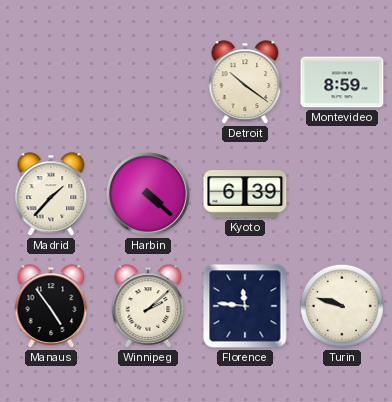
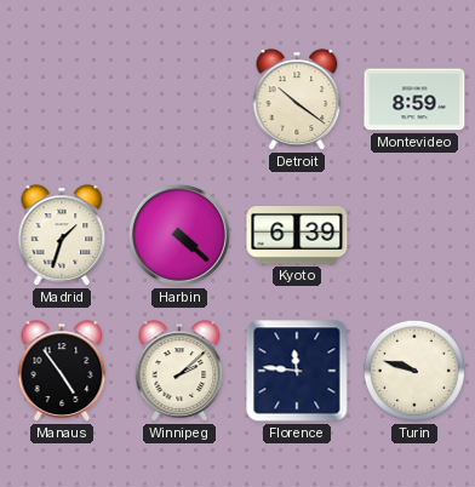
Madrid: 1:37 -> 1:33
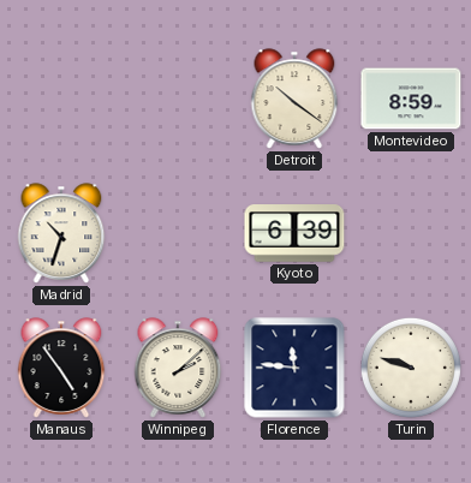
Madrid: 1:33 -> 10:33
Harbin: 4:22 -> none
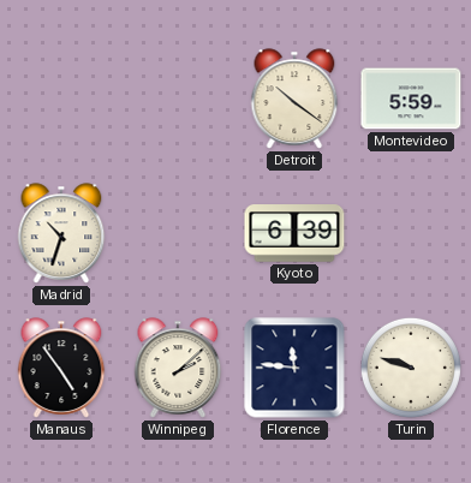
Montevideo: 8:59 -> 5:59
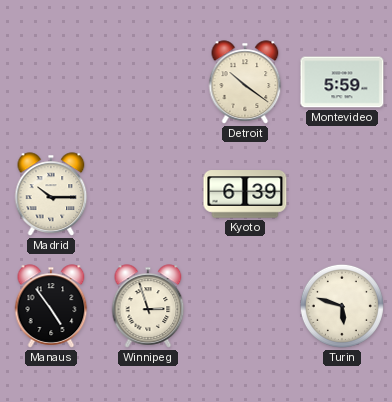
Madrid: 10:33 -> 10:15
Winnipeg: 2:08 -> 2:57
Florence: 11:46 -> none
Turin: 9:48 -> 5:48
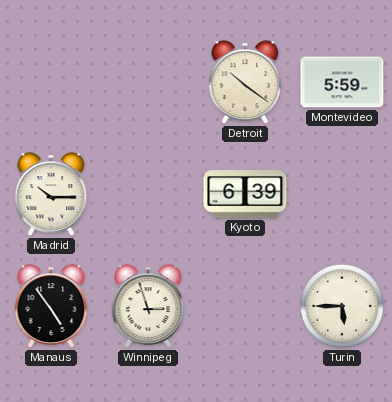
Turin: 5:48 -> 5:45
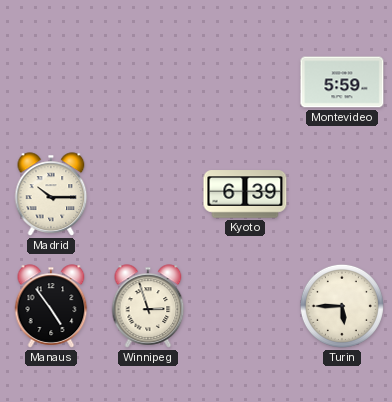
Detroit: 10:21 -> none
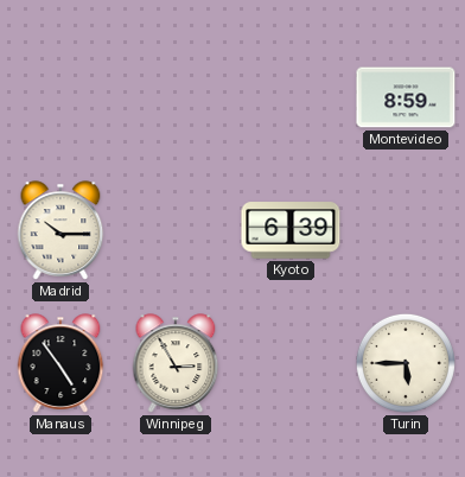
Montevideo: 5:59 -> 8:59
Winnipeg: 2:57 -> 2:55
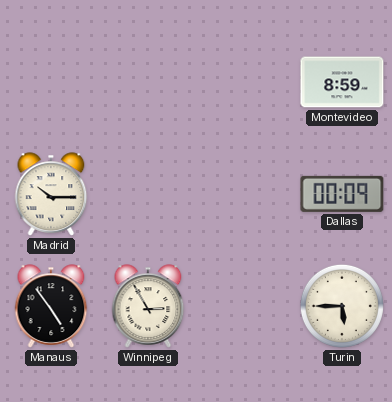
Kyoto: 6:39 -> none
Dallas: none -> 00:09
